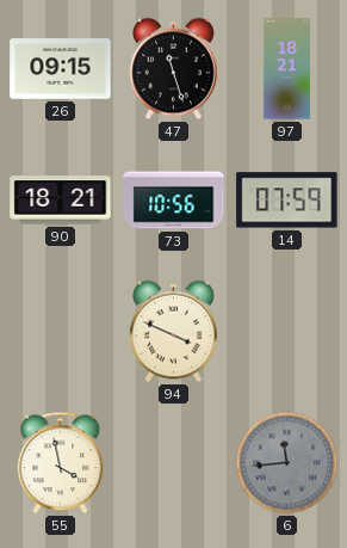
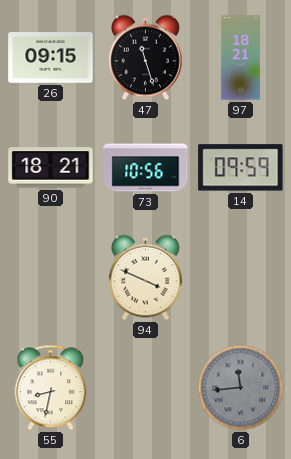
14: 07:59 -> 09:59
55: 3:58 -> 8:32
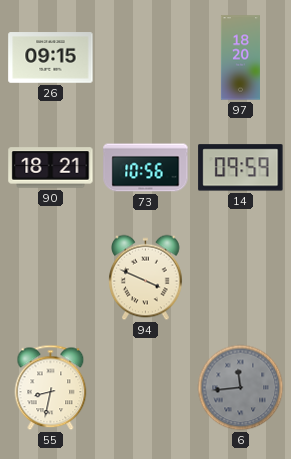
47: 11:27 -> none
97: 18:21 -> 18:20
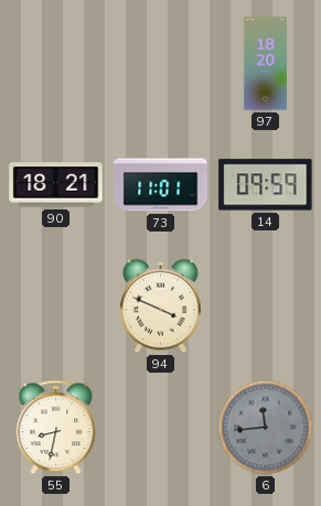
26: 09:15 -> none
73: 10:56 -> 11:01
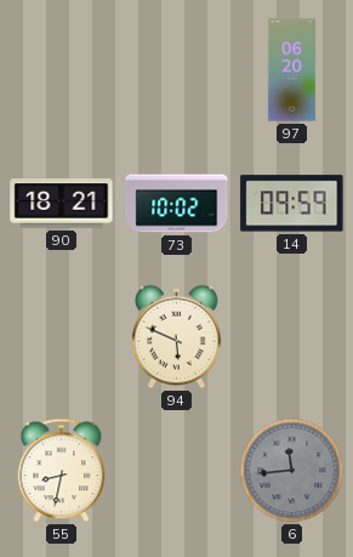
97: 18:20 -> 06:20
73: 11:01 -> 10:02
94: 3:49 -> 5:49
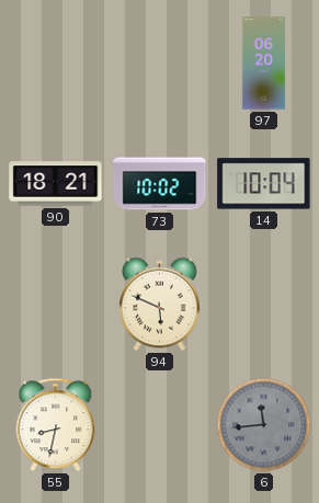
14: 09:59 -> 10:04
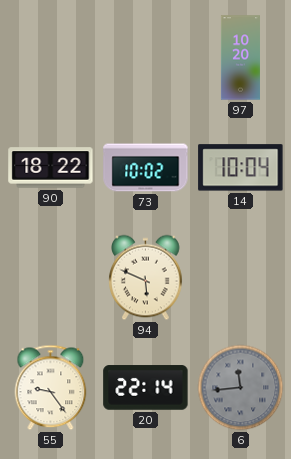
97: 06:20 -> 10:20
90: 18:21 -> 18:22
55: 8:32 -> 9:24
20: none -> 22:14
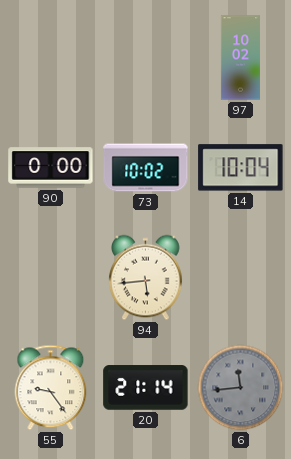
97: 10:20 -> 10:02
90: 18:22 -> 0:00
94: 5:49 -> 5:44
20: 22:14 -> 21:14
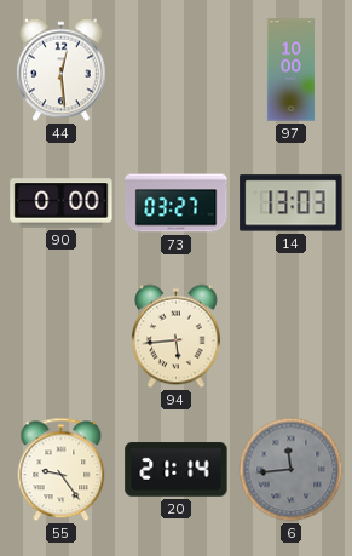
44: none -> 12:29
97: 10:02 -> 10:00
73: 10:02 -> 03:27
14: 10:04 -> 13:03
